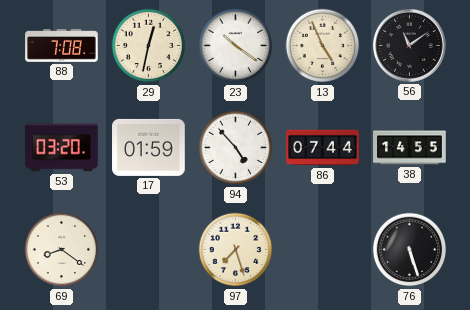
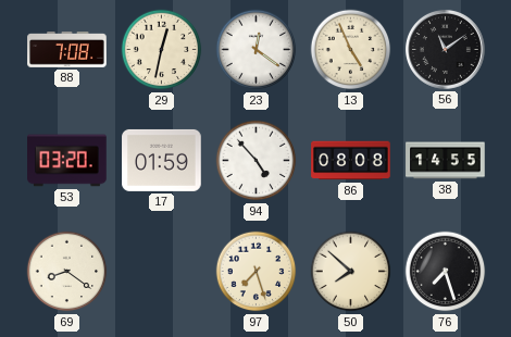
23: 10:21 -> 12:21
86: 07:44 -> 08:08
50: none -> 7:52
76: 5:27 -> 7:27
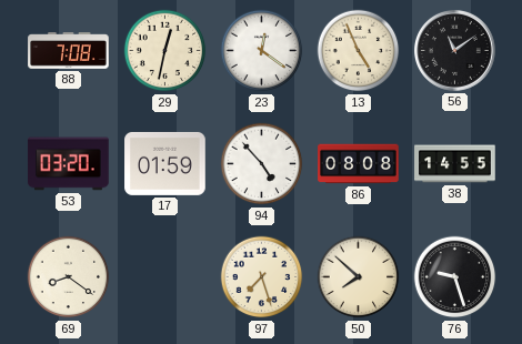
76: 7:27 -> 9:27
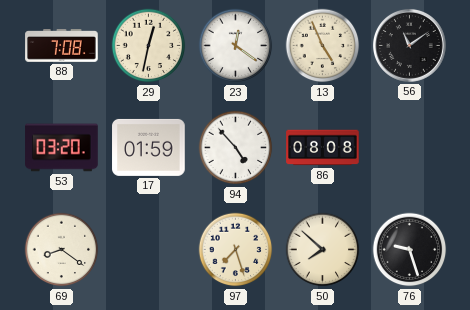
38: 14:55 -> none
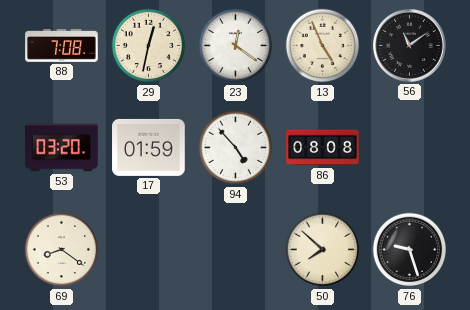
97: 7:27 -> none
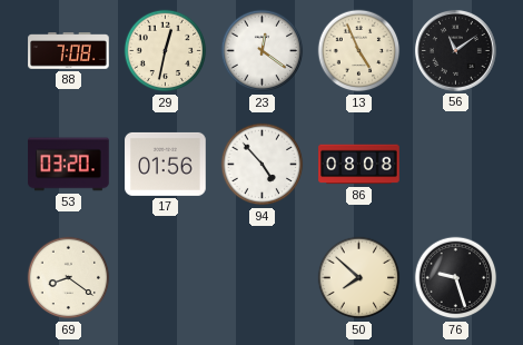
17: 01:59 -> 01:56
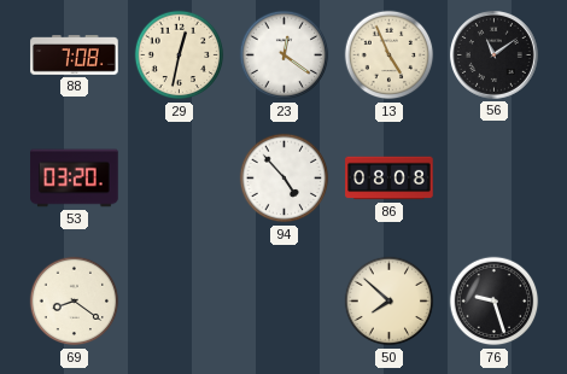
17: 01:56 -> none
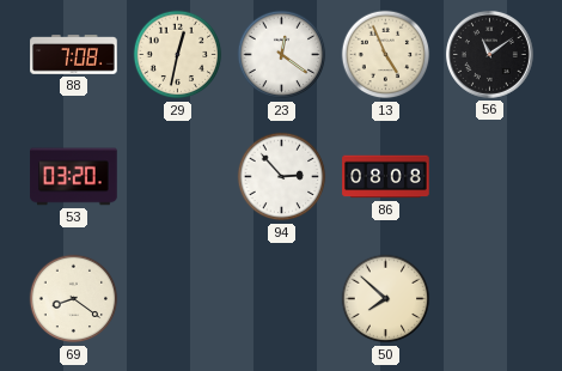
94: 4:53 -> 2:53
76: 9:27 -> none
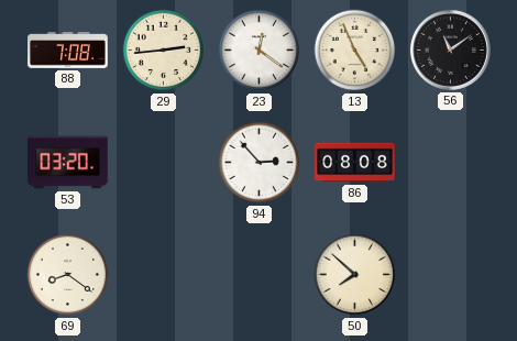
29: 12:32 -> 2:44
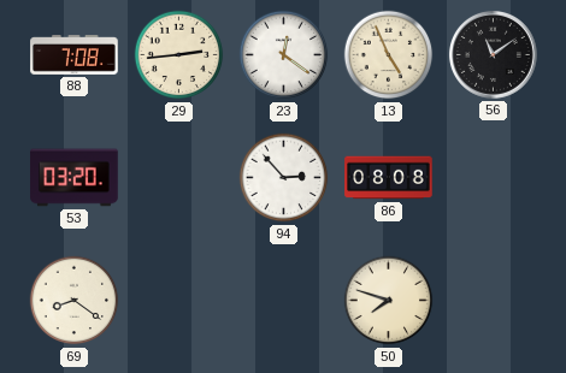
50: 7:52 -> 7:48
